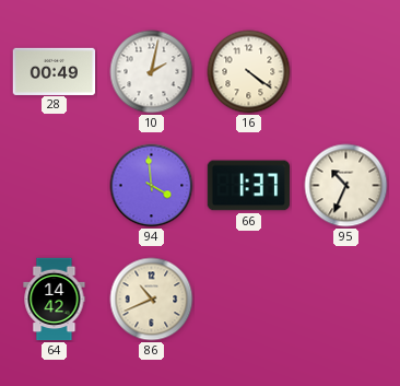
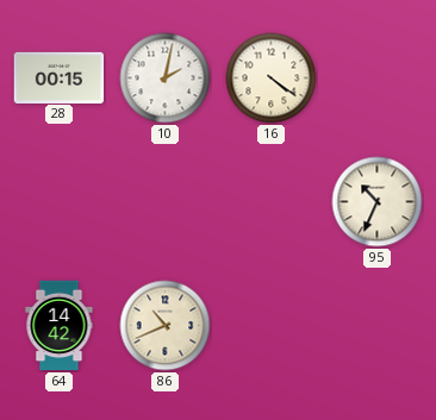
28: 00:49 -> 00:15
94: 3:59 -> none
66: 1:37 -> none
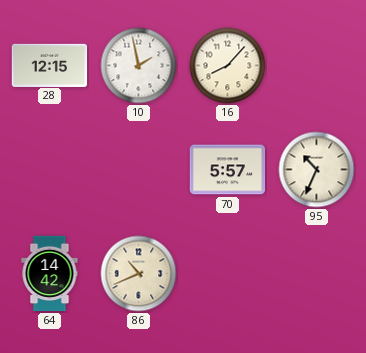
28: 00:15 -> 12:15
10: 2:02 -> 1:58
16: 4:21 -> 8:07
70: none -> 5:57
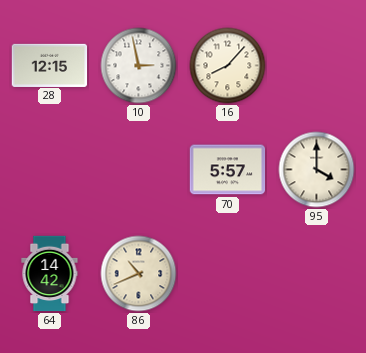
10: 1:58 -> 2:58
95: 10:34 -> 4:00
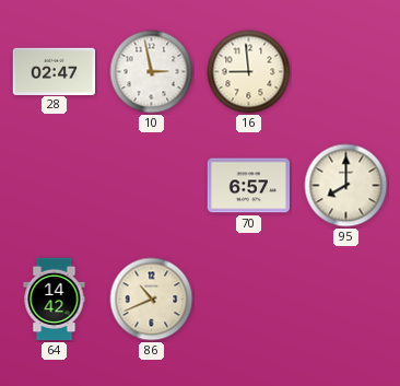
28: 12:15 -> 02:47
16: 8:07 -> 8:59
70: 5:57 -> 6:57
95: 4:00 -> 8:00
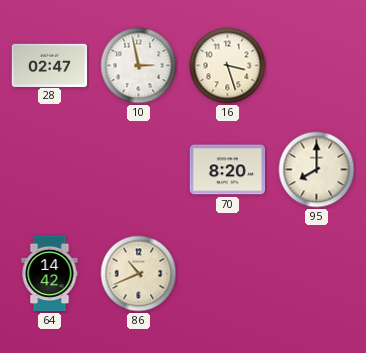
16: 8:59 -> 3:27
70: 6:57 -> 8:20
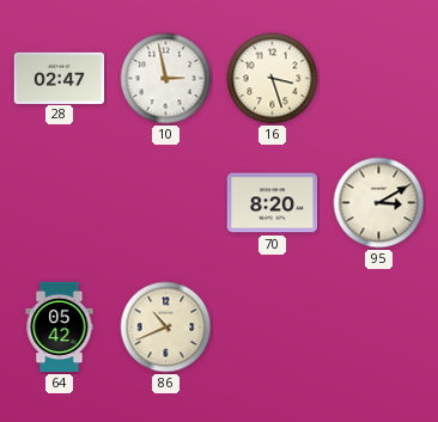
95: 8:00 -> 3:10
64: 14:42 -> 05:42
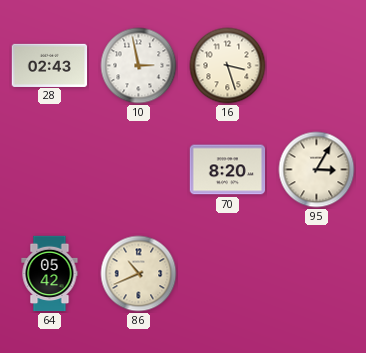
28: 02:47 -> 02:43
95: 3:10 -> 3:05
